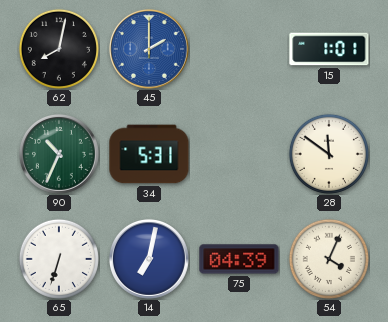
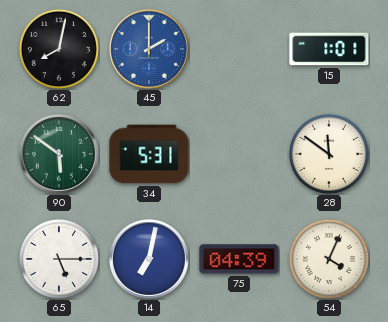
90: 10:34 -> 5:51
65: 6:33 -> 5:15
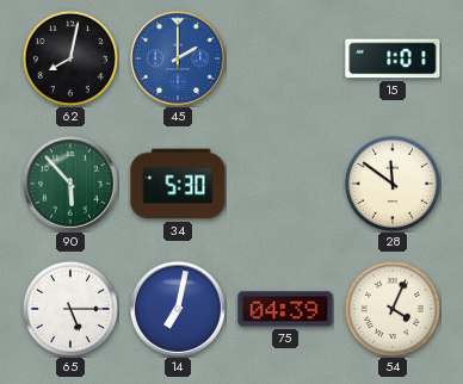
90: 5:51 -> 5:53
34: 5:31 -> 5:30
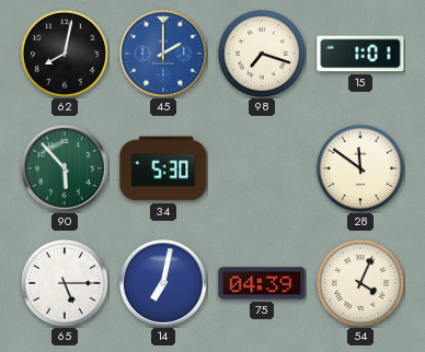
98: none -> 7:18
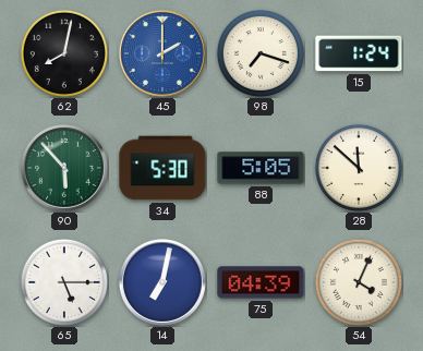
15: 1:01 -> 1:24
88: none -> 5:05
28: 11:51 -> 11:52
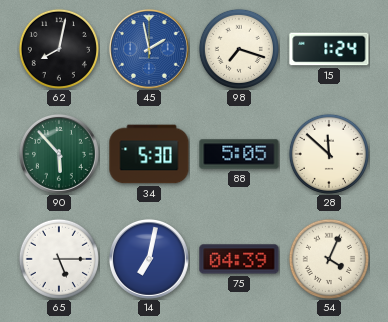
45: 2:00 -> 1:58
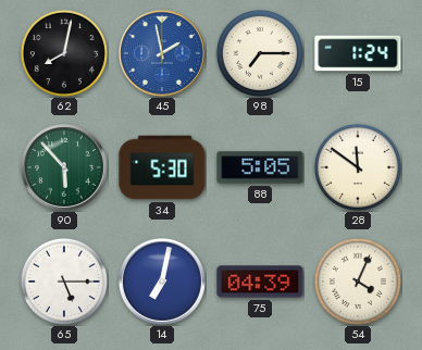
98: 7:18 -> 7:15
28: 11:52 -> 11:51
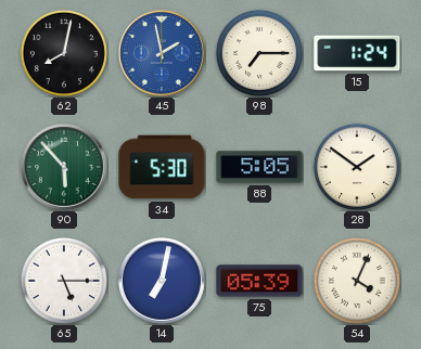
28: 11:51 -> 1:51
75: 04:39 -> 05:39
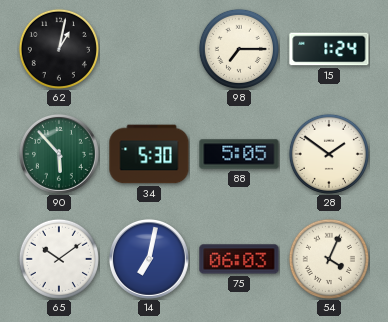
62: 8:02 -> 1:02
45: 1:58 -> none
65: 5:15 -> 10:09
75: 05:39 -> 06:03
